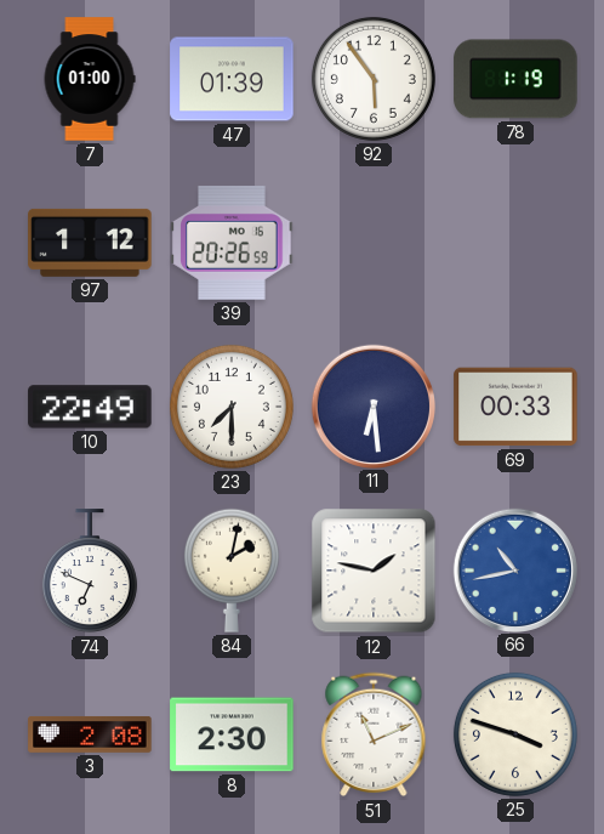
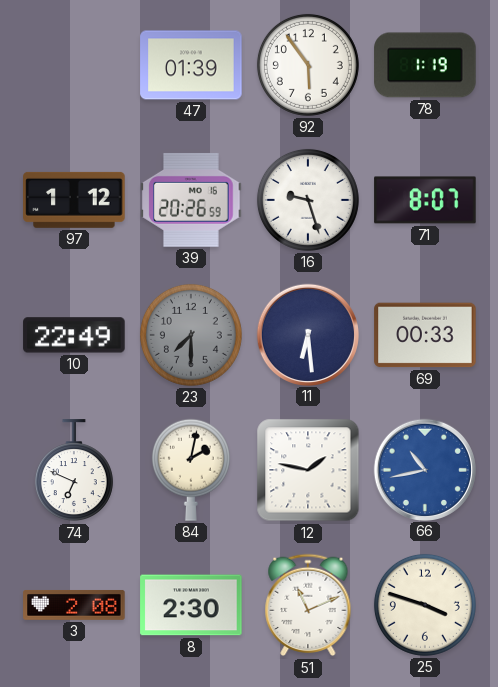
7: 01:00 -> none
16: none -> 9:27
71: none -> 8:07
23 dial: white -> grey
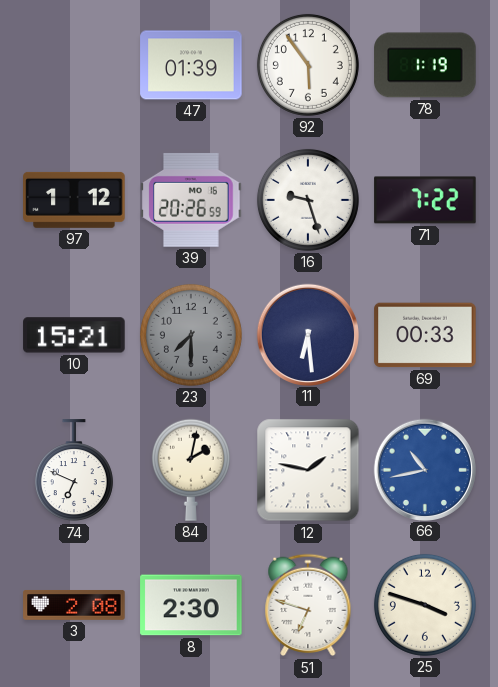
71: 8:07 -> 7:22
10: 22:49 -> 15:21
51: 11:11 -> 6:48
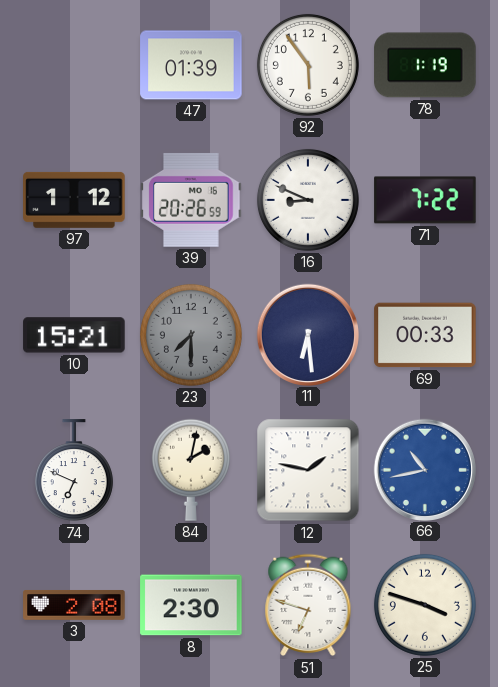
16: 9:27 -> 8:49
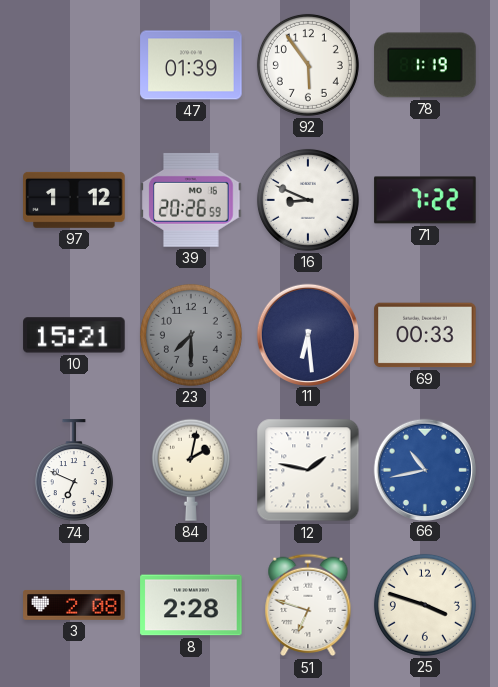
8: 2:30 -> 2:28
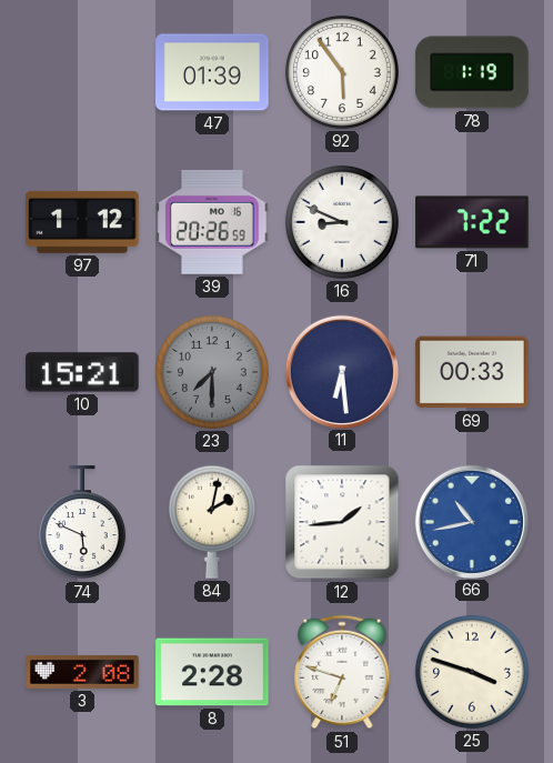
74: 6:49 -> 5:49
12: 1:47 -> 1:44
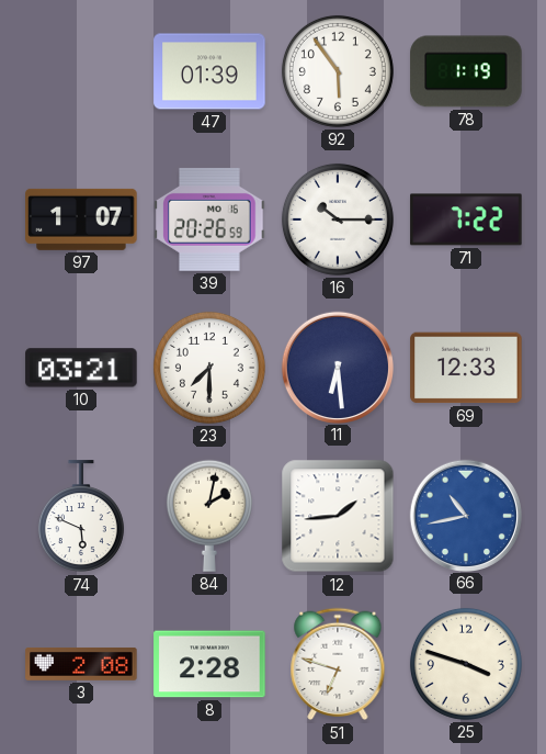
97: 1:12 -> 1:07
16: 8:49 -> 10:15
10: 15:21 -> 03:21
23 dial: grey -> white
69: 00:33 -> 12:33
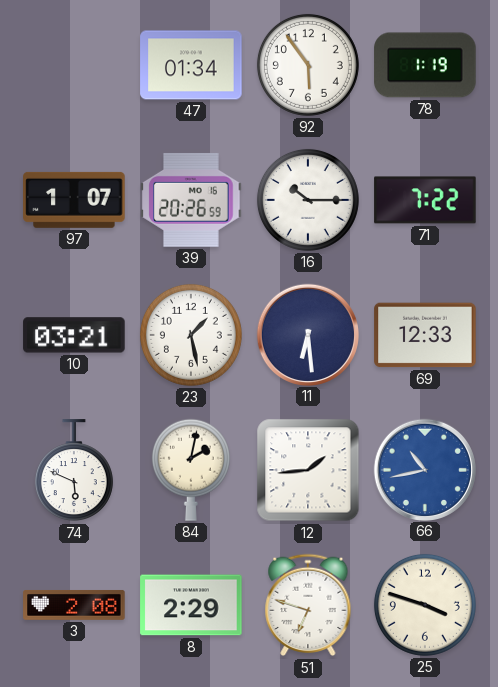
47: 01:39 -> 01:34
23: 7:30 -> 1:28
8: 2:28 -> 2:29
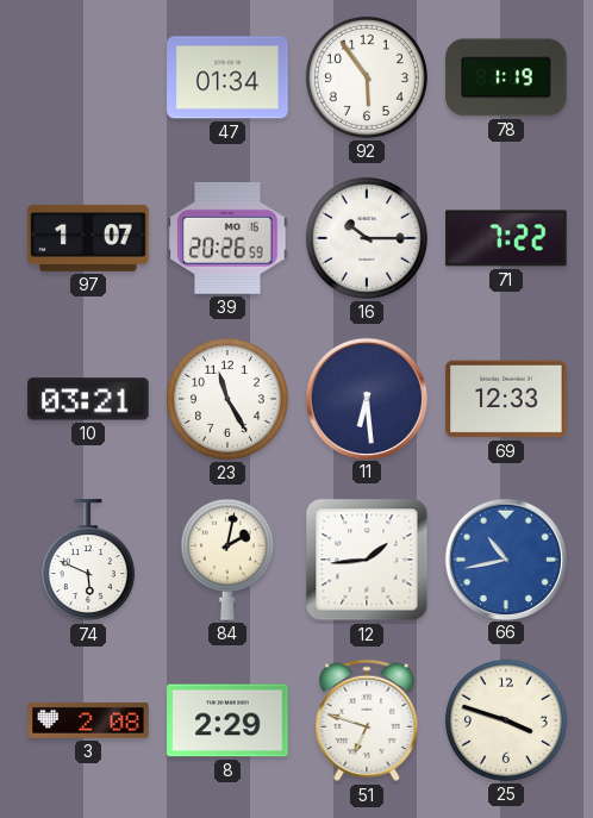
23: 1:28 -> 11:25
